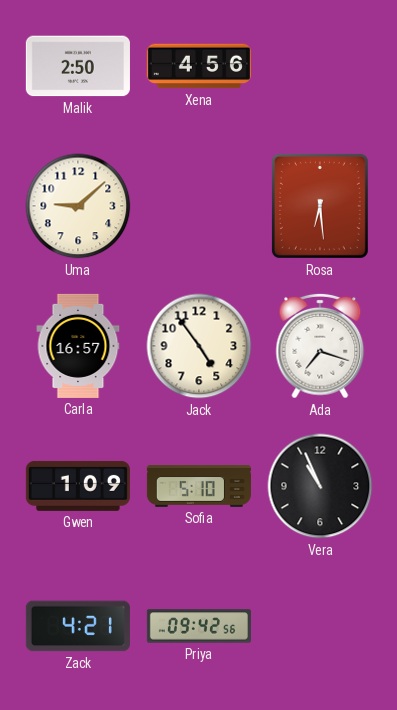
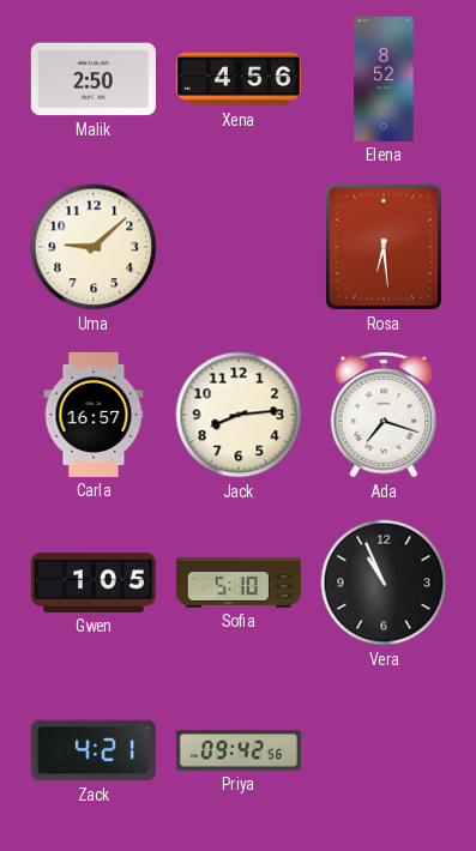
Elena: none -> 8:52
Jack: 4:54 -> 8:14
Gwen: 1:09 -> 1:05
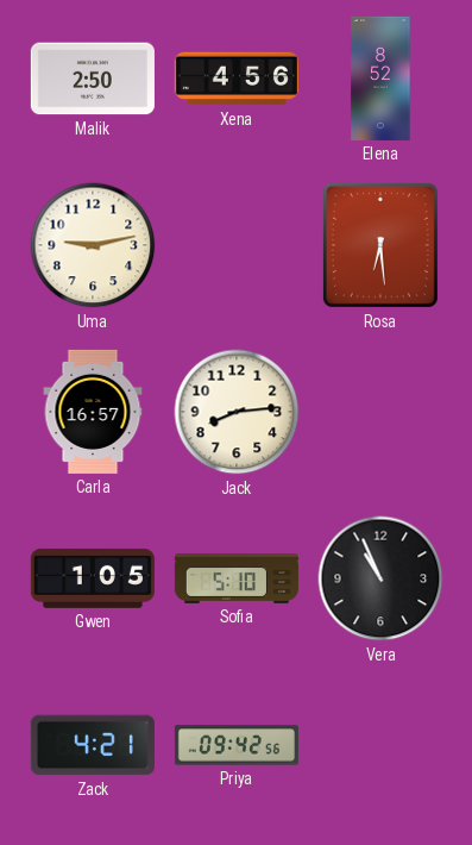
Uma: 9:08 -> 9:13
Ada: 7:18 -> none
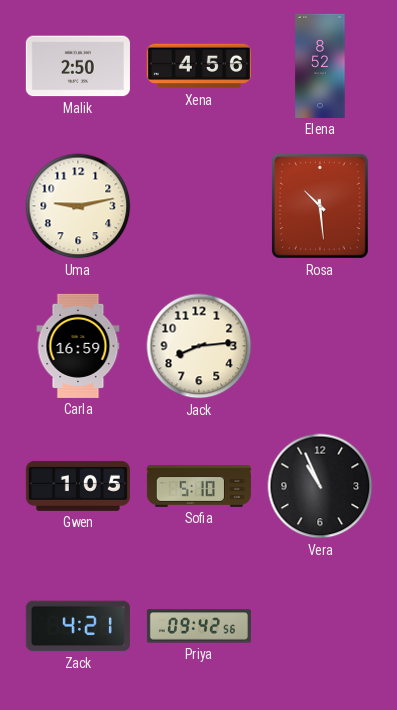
Rosa: 6:29 -> 10:29
Carla: 16:57 -> 16:59
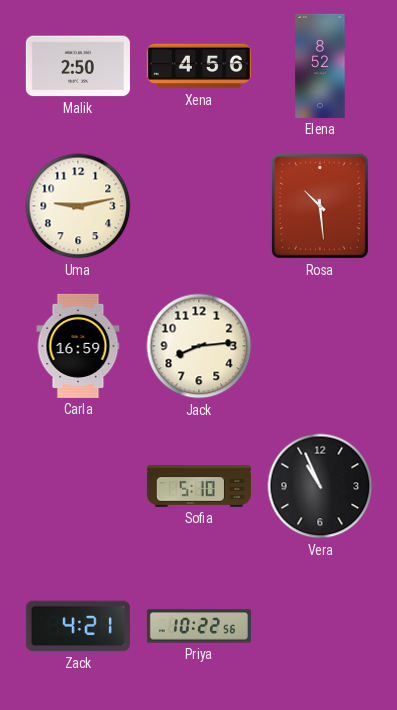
Gwen: 1:05 -> none
Priya: 09:42 -> 10:22
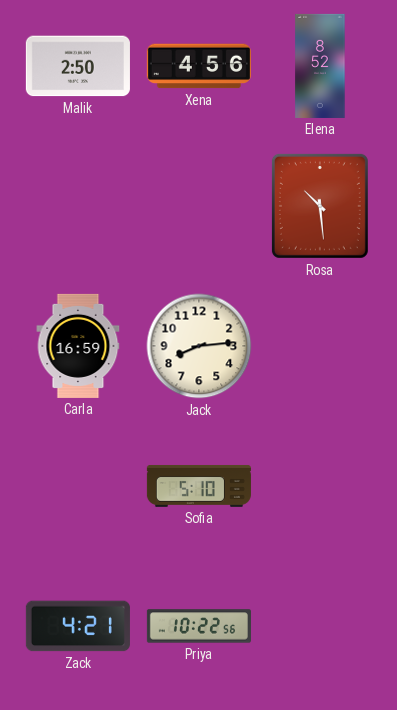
Uma: 9:13 -> none
Vera: 10:56 -> none
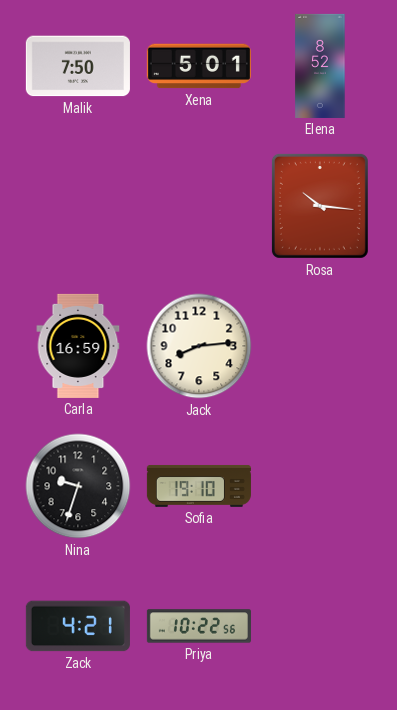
Malik: 2:50 -> 7:50
Xena: 4:56 -> 5:01
Rosa: 10:29 -> 10:16
Nina: none -> 9:33
Sofia: 5:10 -> 19:10
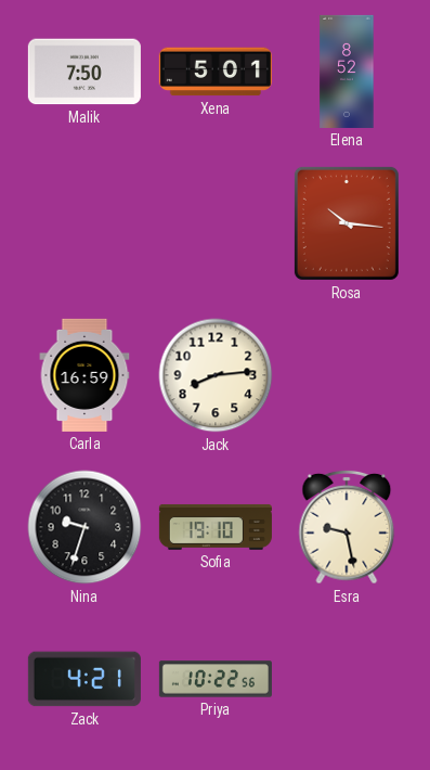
Esra: none -> 9:28
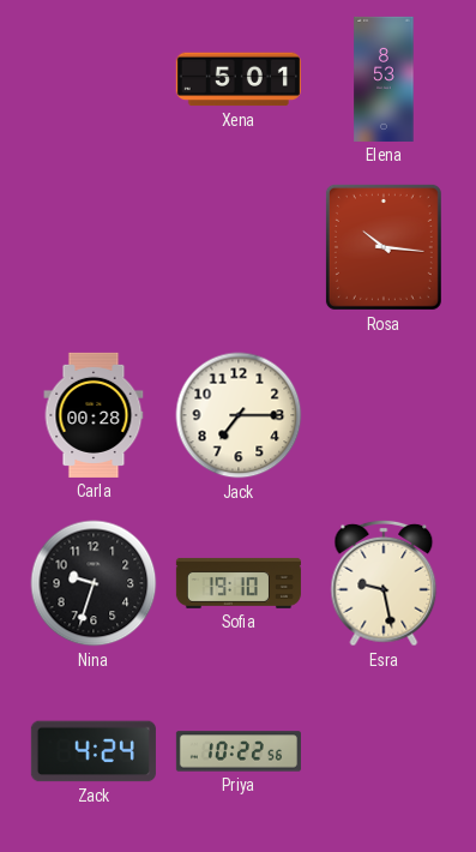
Malik: 7:50 -> none
Elena: 8:52 -> 8:53
Carla: 16:59 -> 00:28
Jack: 8:14 -> 7:15
Zack: 4:21 -> 4:24
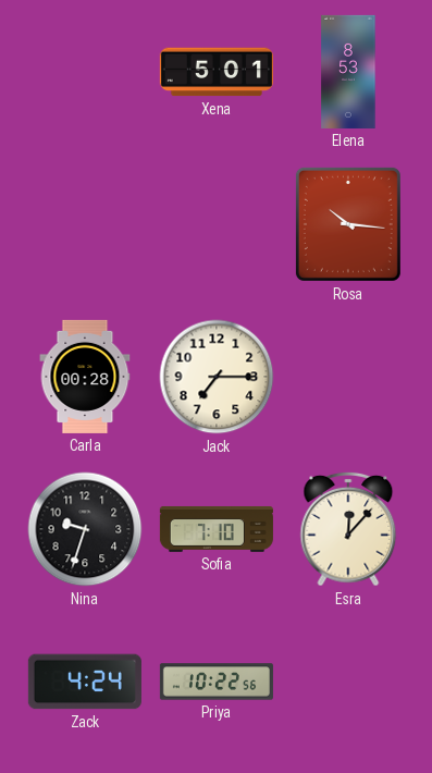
Sofia: 19:10 -> 7:10
Esra: 9:28 -> 12:07
